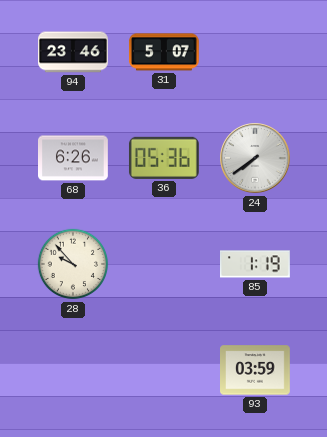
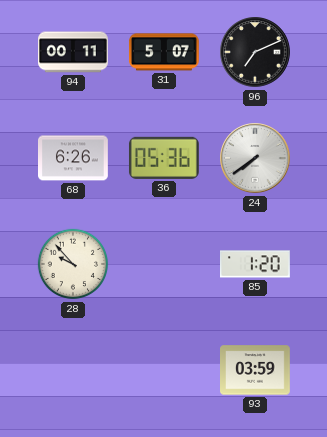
94: 23:46 -> 00:11
96: none -> 7:11
85: 1:19 -> 1:20
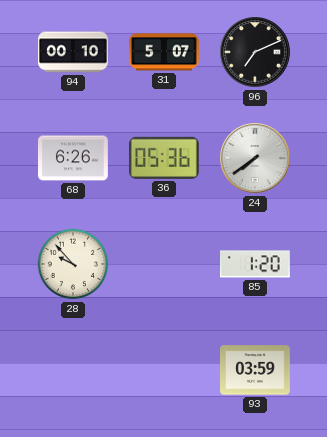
94: 00:11 -> 00:10
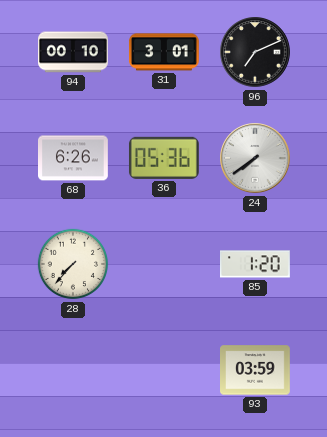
31: 5:07 -> 3:01
28: 9:53 -> 7:37
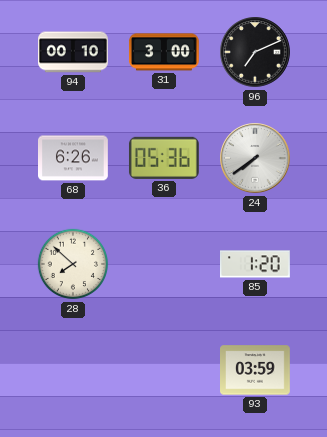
31: 3:01 -> 3:00
28: 7:37 -> 7:52
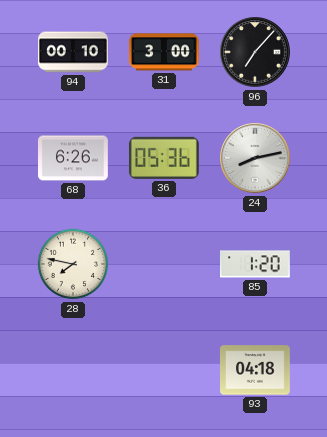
96: 7:11 -> 7:07
24: 7:39 -> 8:13
28: 7:52 -> 7:47
93: 03:59 -> 04:18
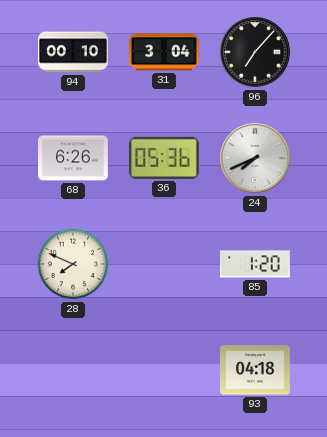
31: 3:00 -> 3:04
24: 8:13 -> 7:41
28: 7:47 -> 7:49
